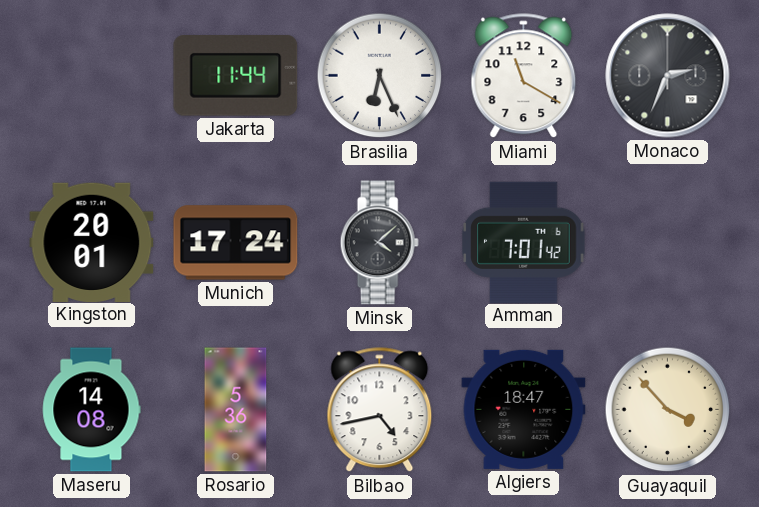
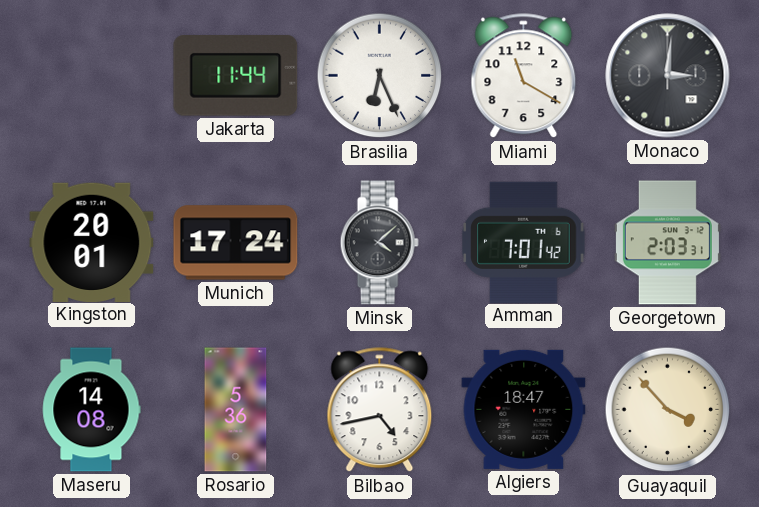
Monaco: 2:34 -> 3:01
Georgetown: none -> 2:03
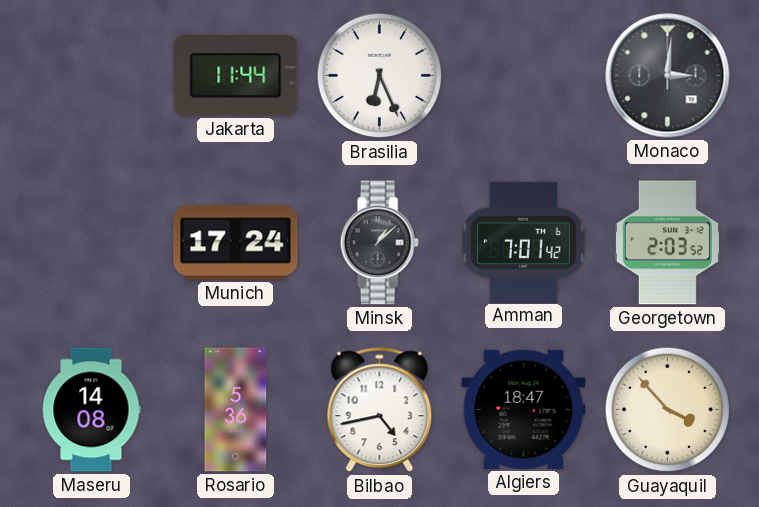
Miami: 11:20 -> none
Kingston: 20:01 -> none
Minsk: 4:08 -> 1:08
Georgetown: 2:03:31 -> 2:03:52
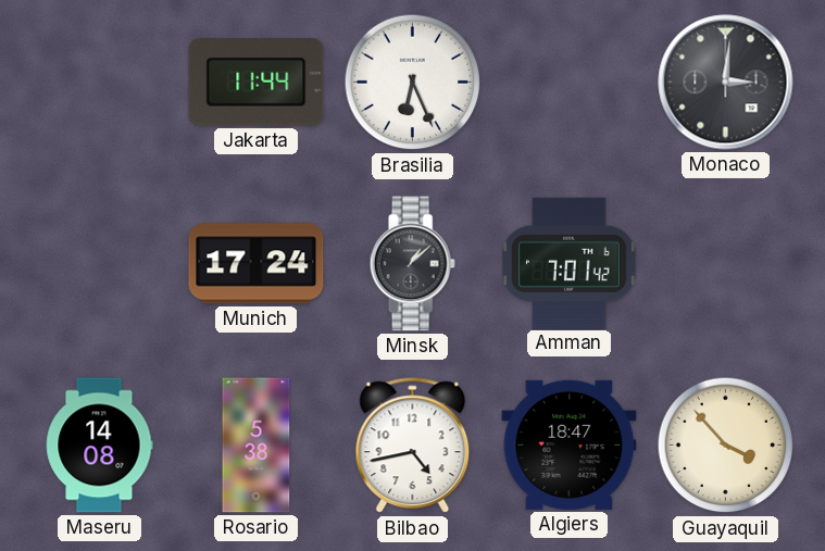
Georgetown: 2:03 -> none
Rosario: 5:36 -> 5:38
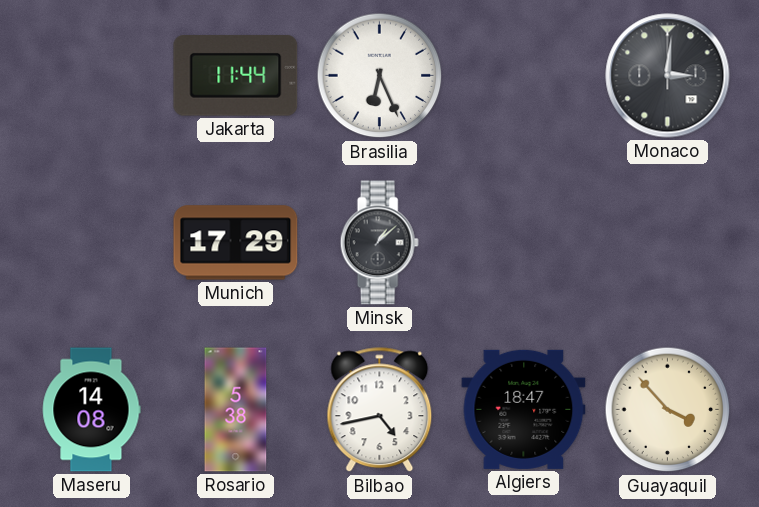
Munich: 17:24 -> 17:29
Amman: 7:01 -> none
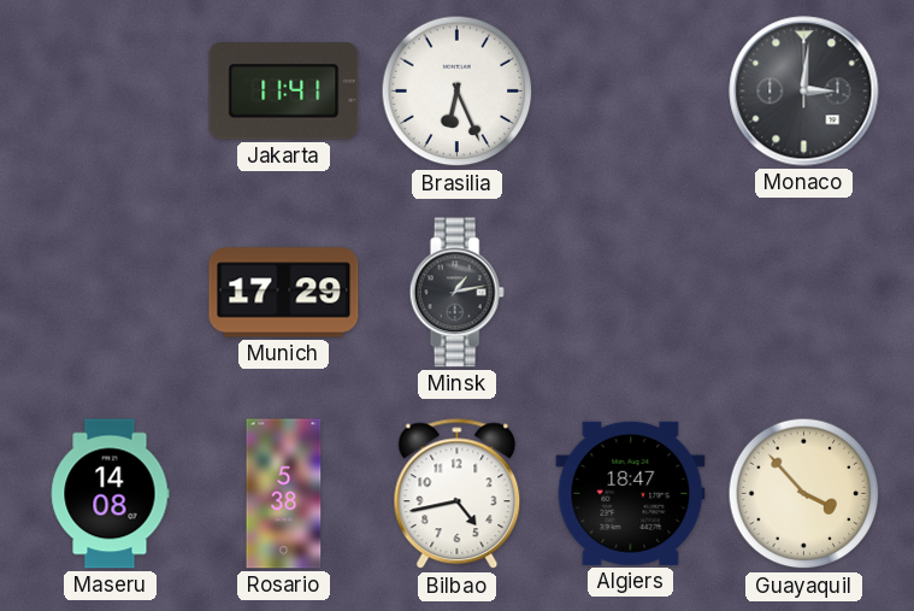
Jakarta: 11:44 -> 11:41
Minsk: 1:08 -> 1:13
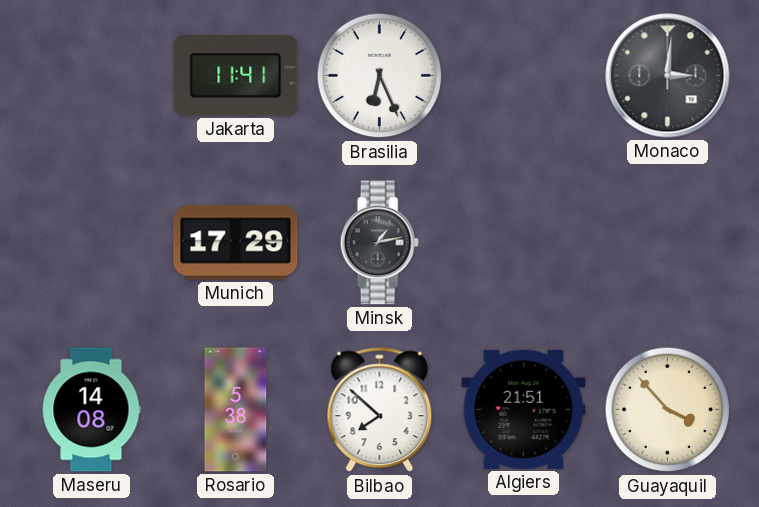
Bilbao: 4:43 -> 7:52
Algiers: 18:47 -> 21:51
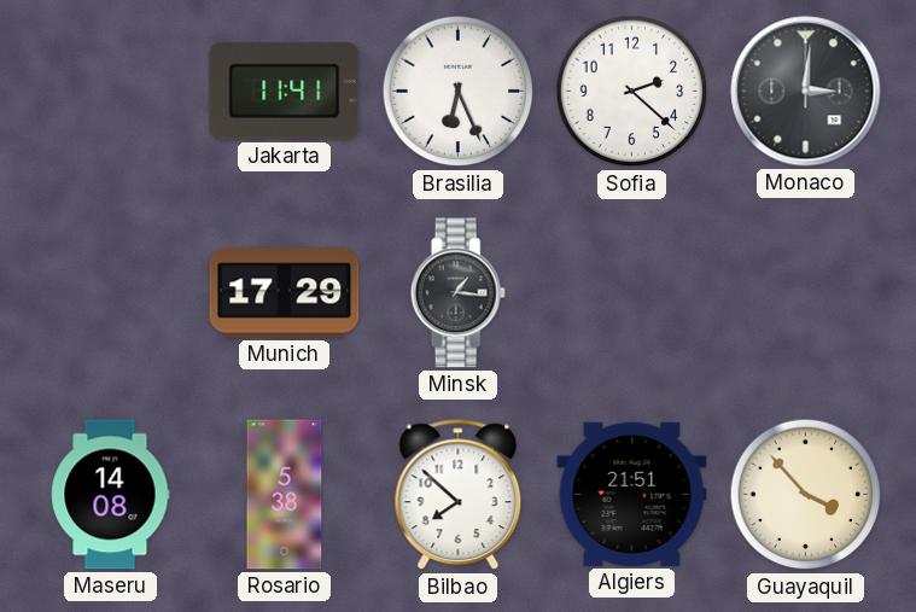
Sofia: none -> 2:22
Minsk: 1:13 -> 1:16
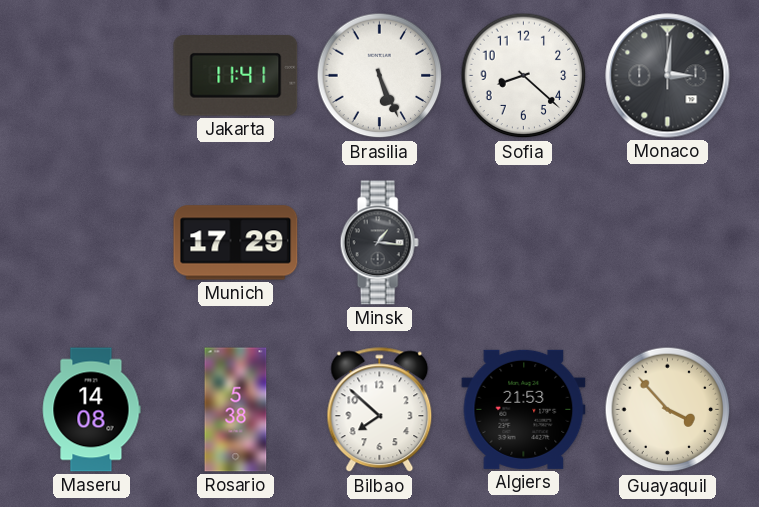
Brasilia: 6:26 -> 5:26
Sofia: 2:22 -> 8:22
Algiers: 21:51 -> 21:53
